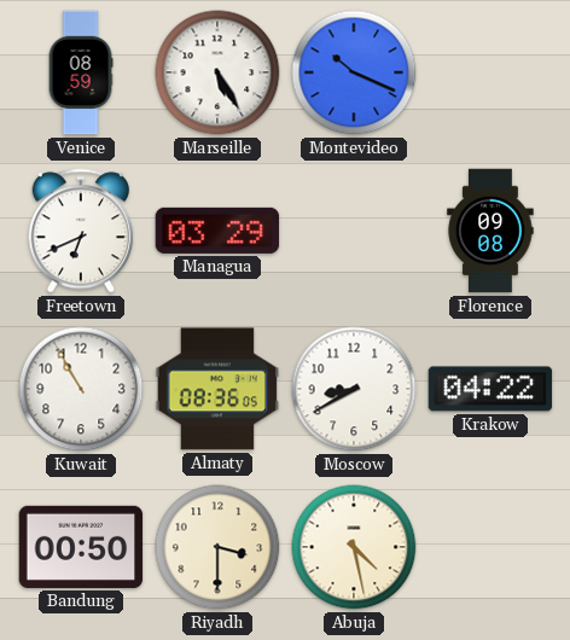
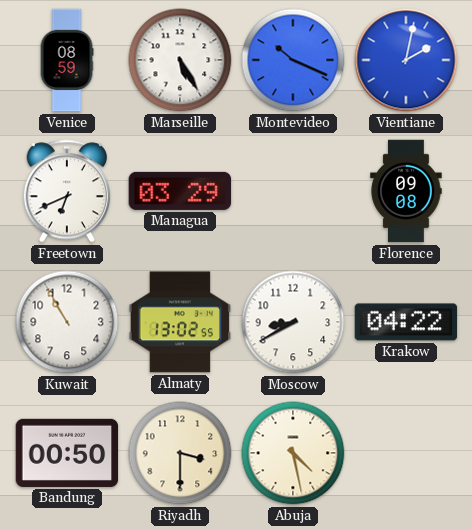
Vientiane: none -> 2:02
Almaty: 08:36 -> 13:02
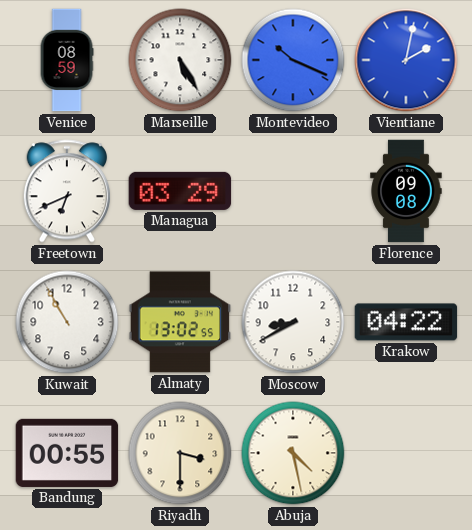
Bandung: 00:50 -> 00:55
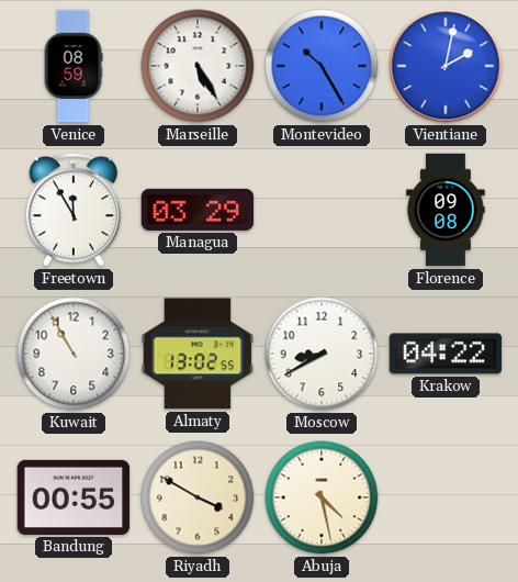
Montevideo: 10:19 -> 10:25
Freetown: 6:41 -> 11:55
Riyadh: 3:30 -> 3:50
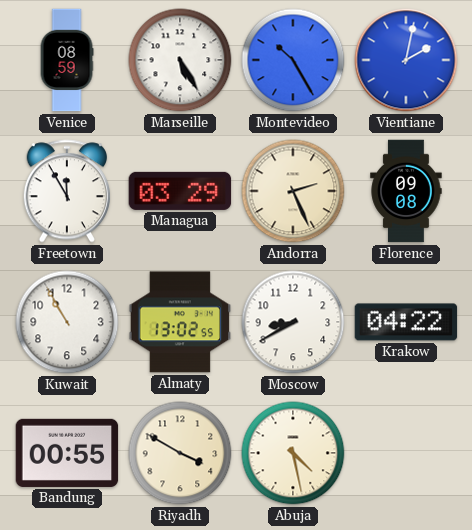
Andorra: none -> 2:26
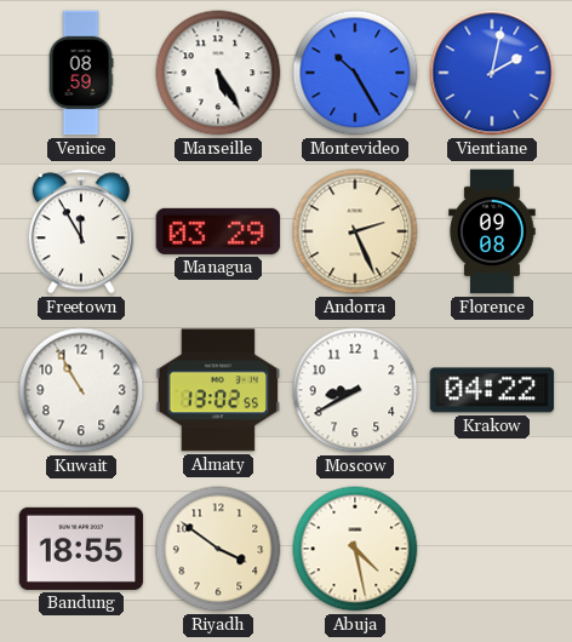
Bandung: 00:55 -> 18:55
Riyadh: 3:50 -> 3:51
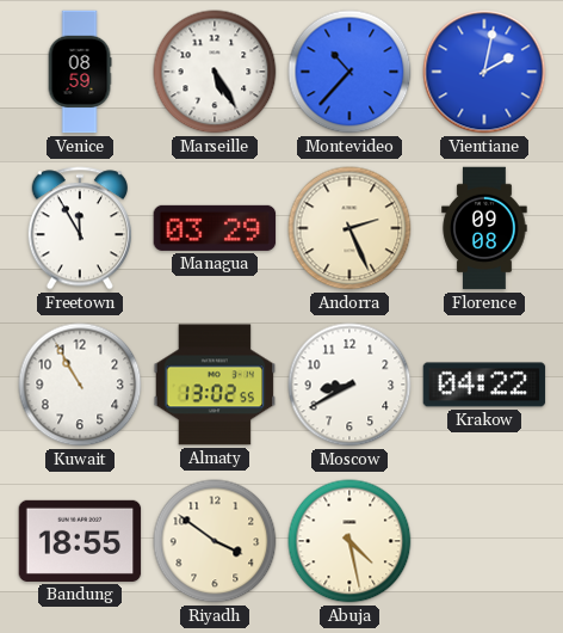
Montevideo: 10:25 -> 10:37
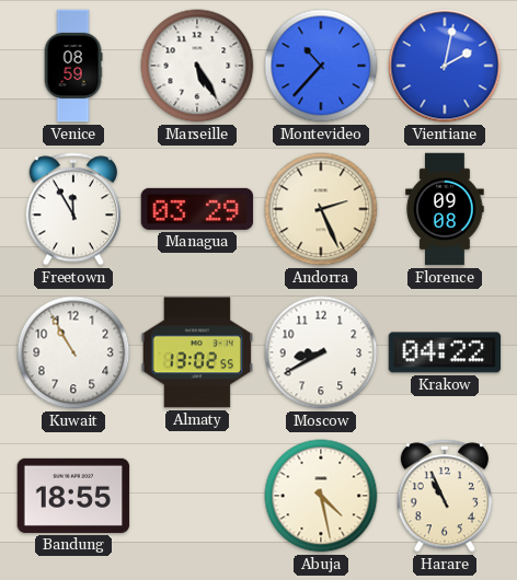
Riyadh: 3:51 -> none
Harare: none -> 10:56
